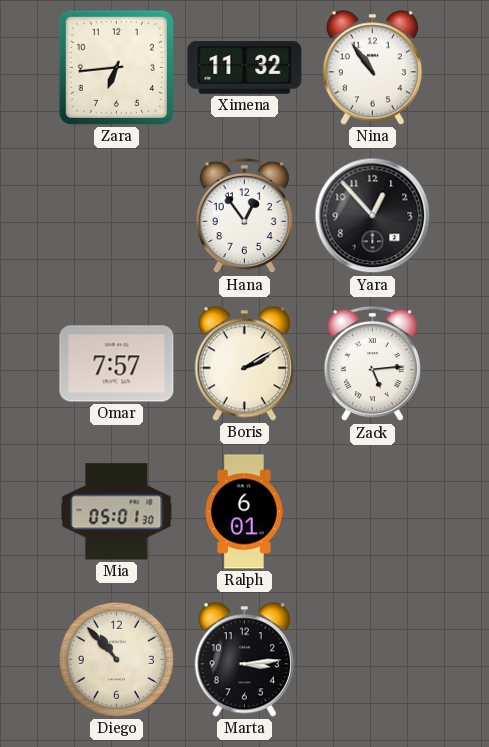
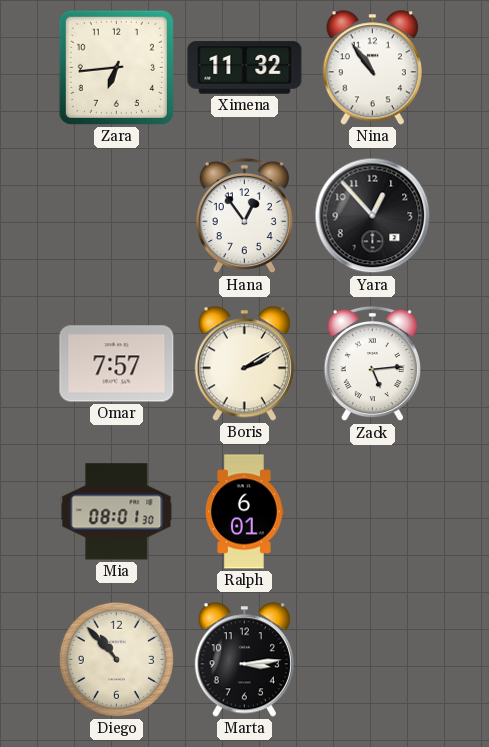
Mia: 05:01 -> 08:01
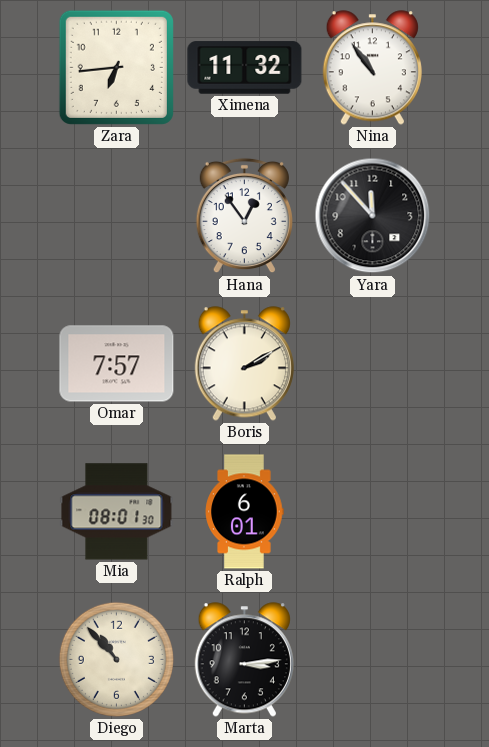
Yara: 12:53 -> 11:53
Zack: 5:14 -> none
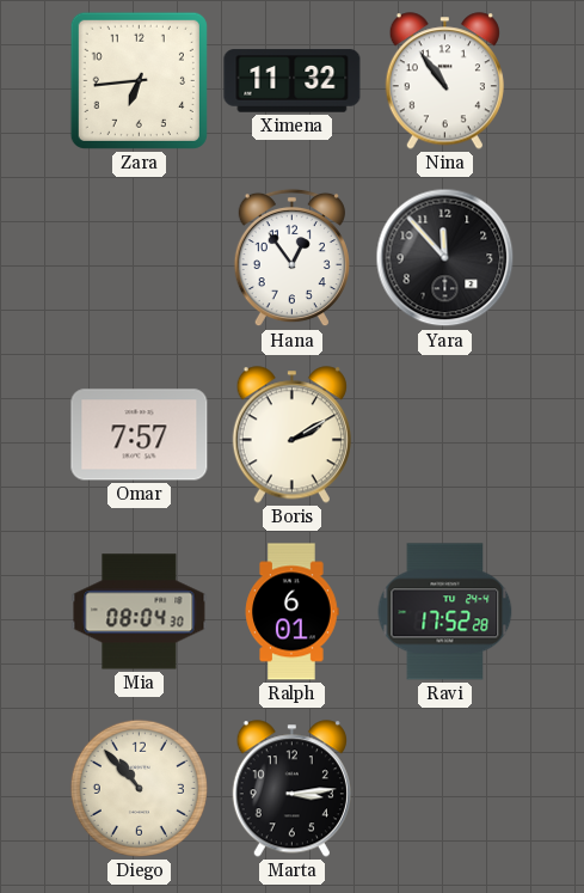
Mia: 08:01 -> 08:04
Ravi: none -> 17:52
